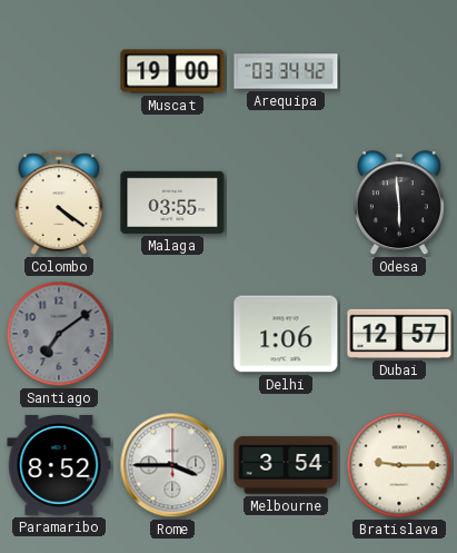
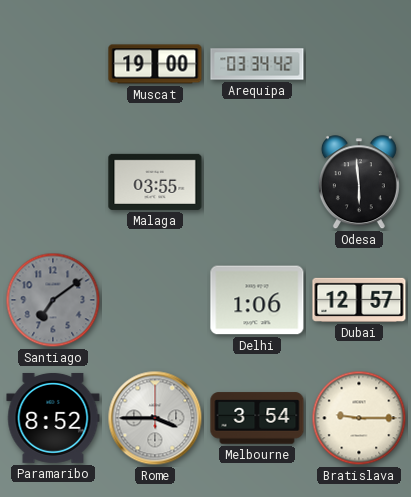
Colombo: 4:21 -> none
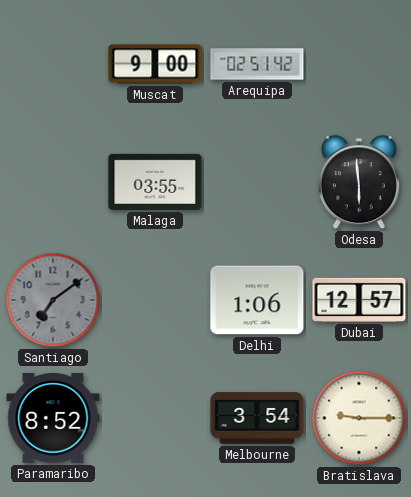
Muscat: 19:00 -> 9:00
Arequipa: 03:34 -> 02:51
Rome: 3:45 -> none
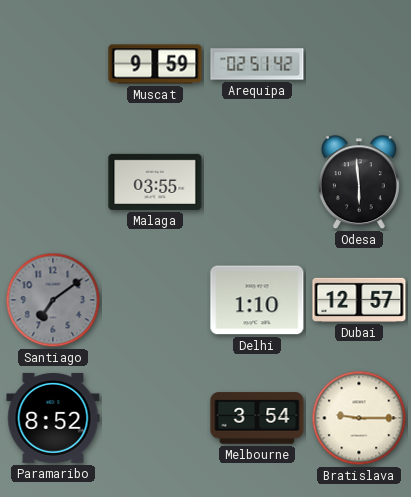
Muscat: 9:00 -> 9:59
Delhi: 1:06 -> 1:10
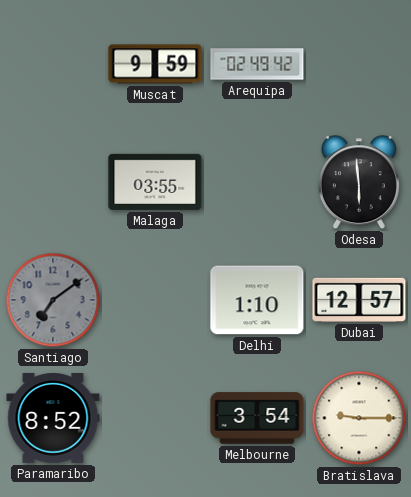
Arequipa: 02:51 -> 02:49
